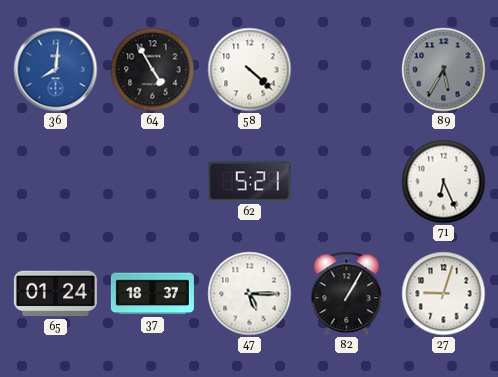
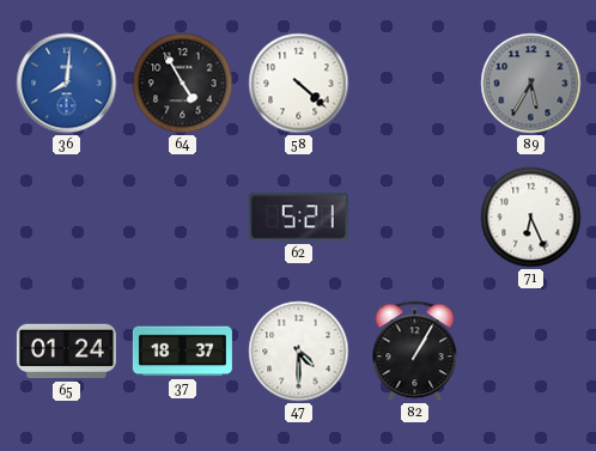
47: 5:15 -> 4:30
27: 9:03 -> none
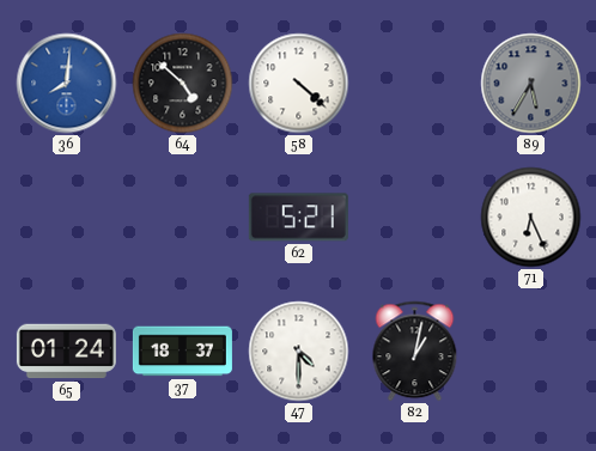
64: 4:55 -> 4:52
82: 1:05 -> 1:02
